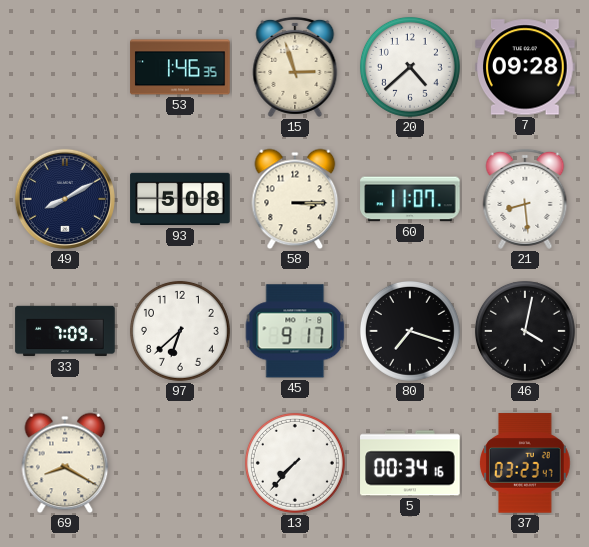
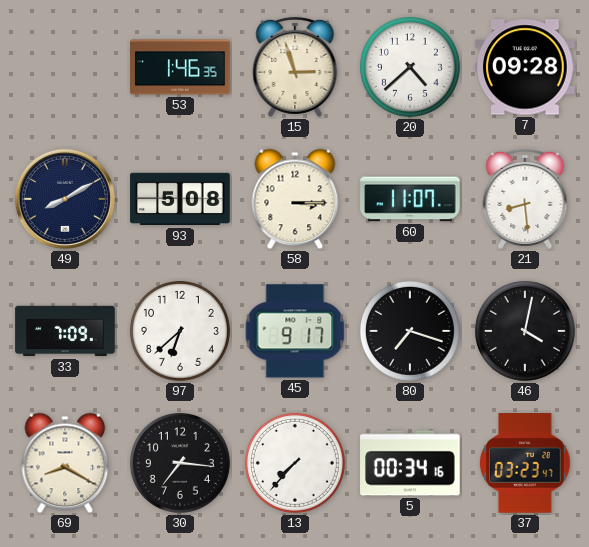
30: none -> 7:16
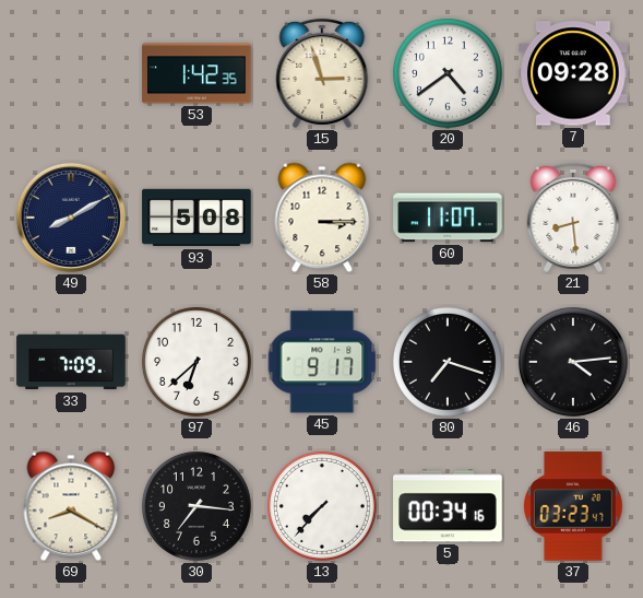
53: 1:46 -> 1:42
20: 4:38 -> 4:39
46: 4:02 -> 4:14
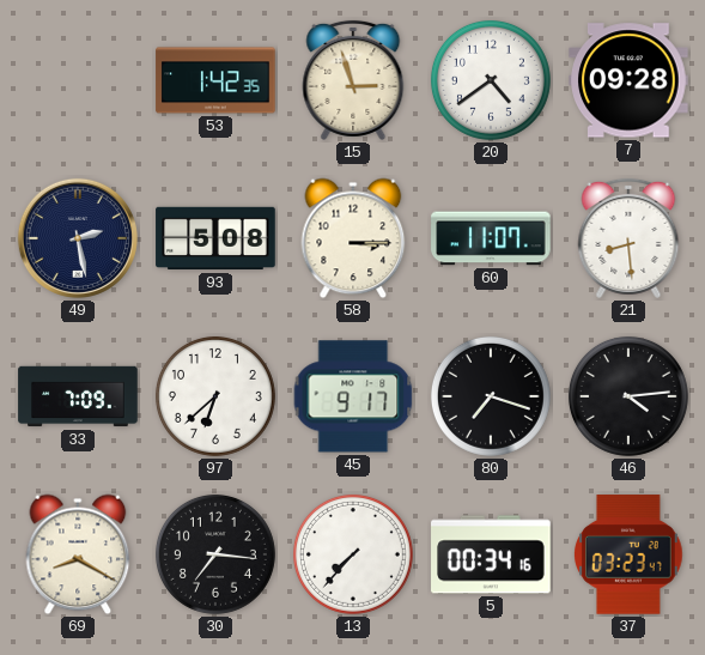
49: 8:10 -> 2:28
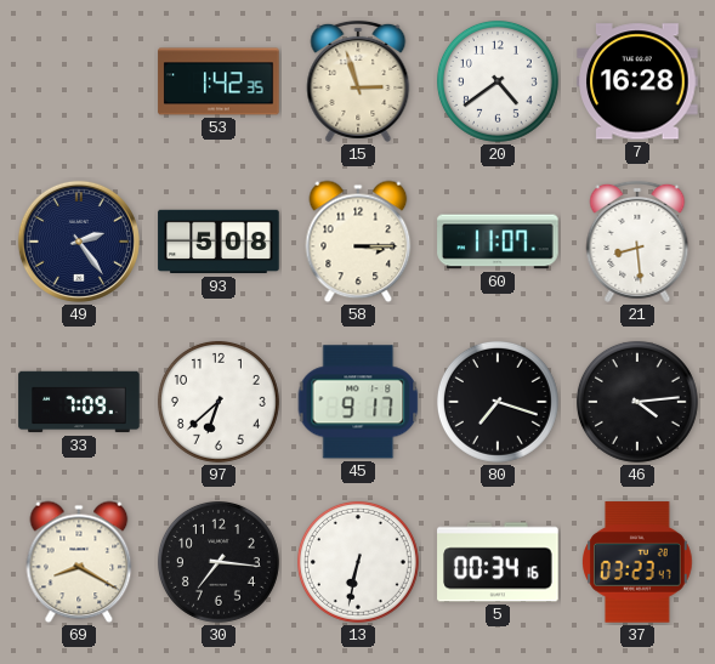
7: 09:28 -> 16:28
49: 2:28 -> 2:24
13: 7:37 -> 6:32
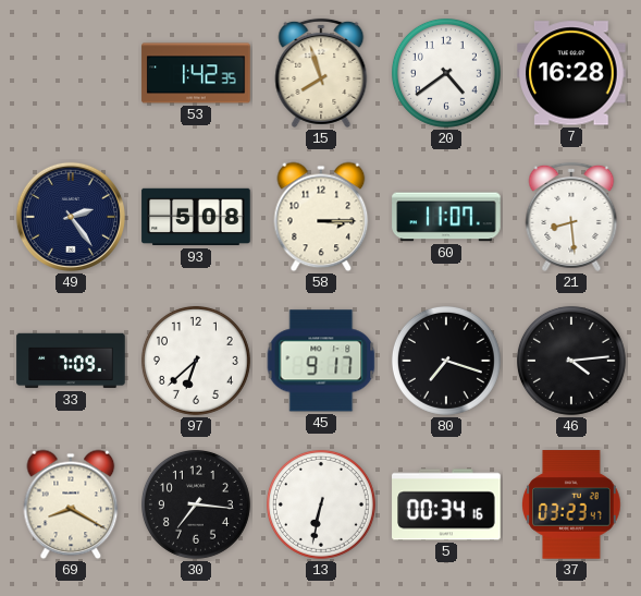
15: 2:57 -> 7:57
